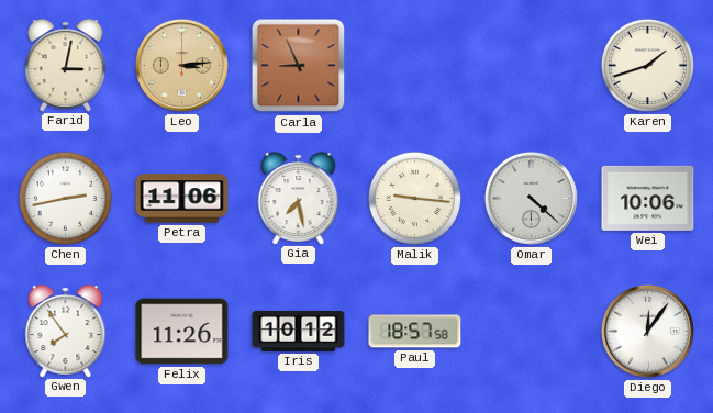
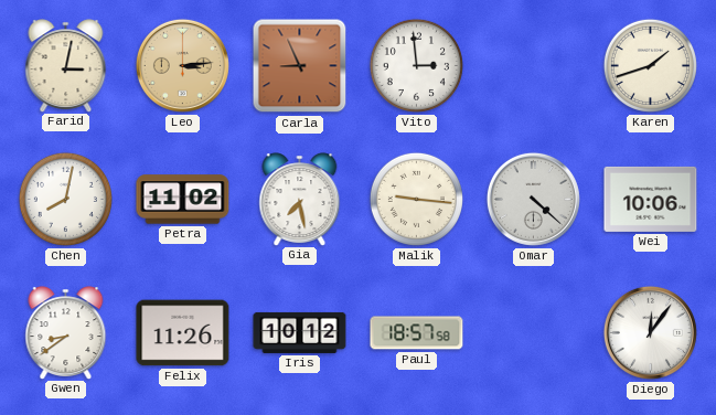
Vito: none -> 2:59
Chen: 2:43 -> 8:02
Petra: 11:06 -> 11:02
Gwen: 7:54 -> 8:39
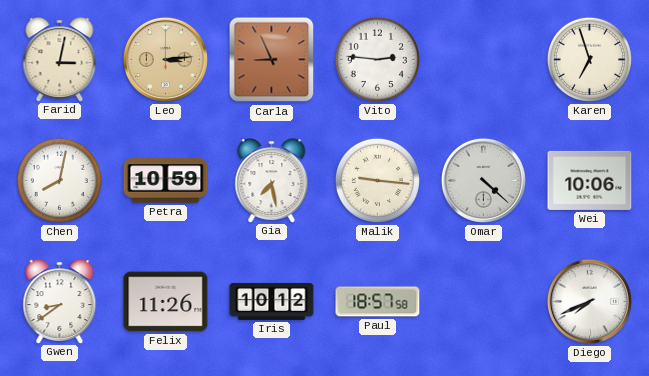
Vito: 2:59 -> 2:46
Karen: 1:42 -> 6:57
Petra: 11:02 -> 10:59
Diego: 12:06 -> 7:41
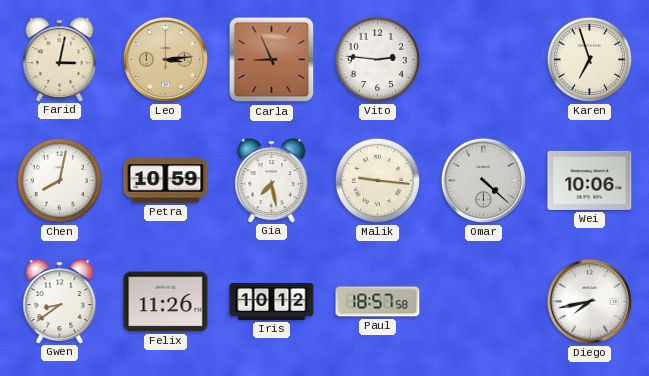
Diego: 7:41 -> 7:43
